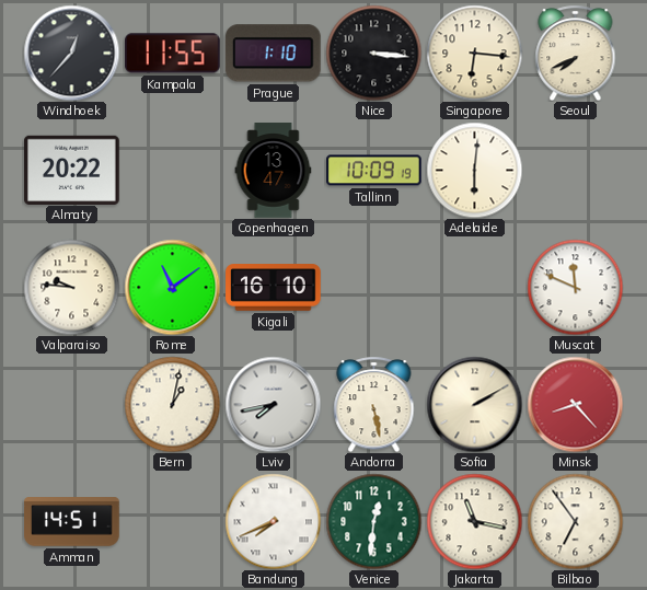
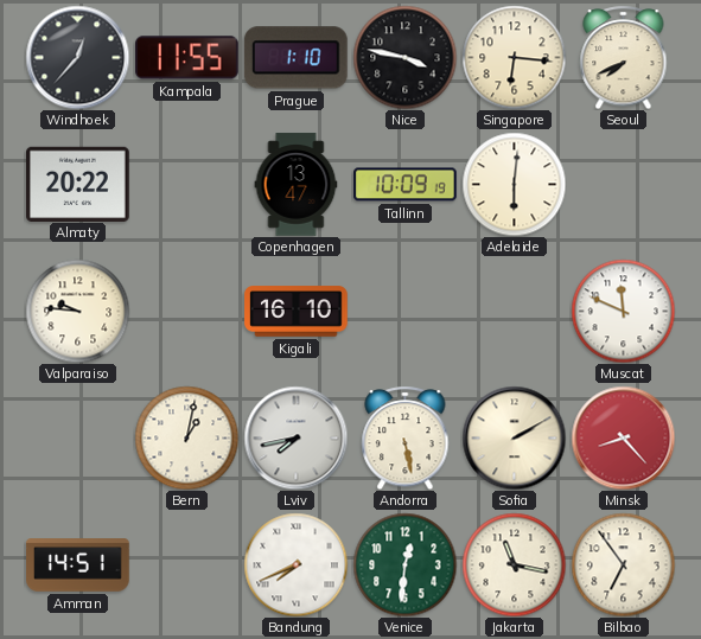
Nice: 3:16 -> 3:47
Rome: 11:09 -> none
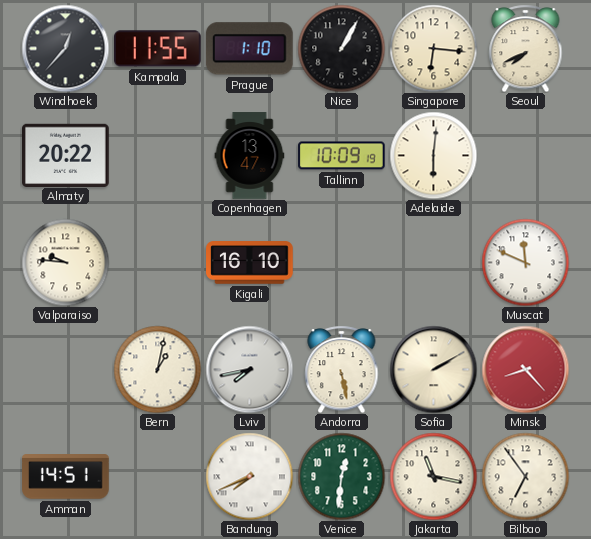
Nice: 3:47 -> 1:05
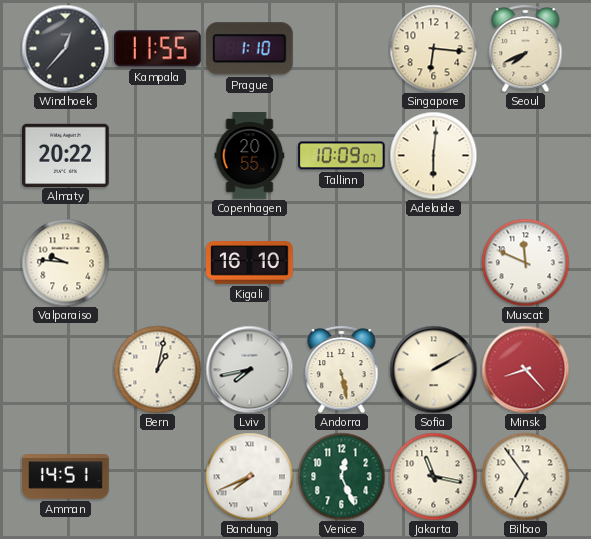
Nice: 1:05 -> none
Copenhagen: 13:47 -> 20:55
Tallinn: 10:09:19 -> 10:09:07
Venice: 12:31 -> 12:26
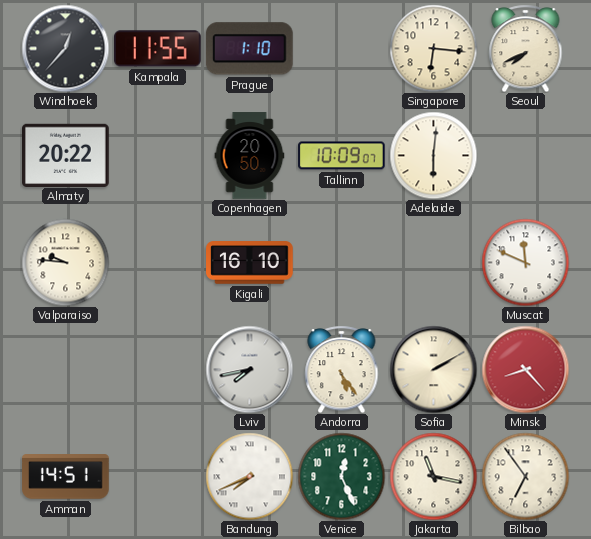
Copenhagen: 20:55 -> 20:50
Bern: 1:02 -> none
Andorra: 5:28 -> 5:24
